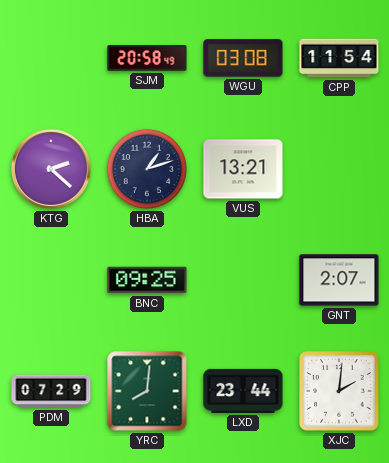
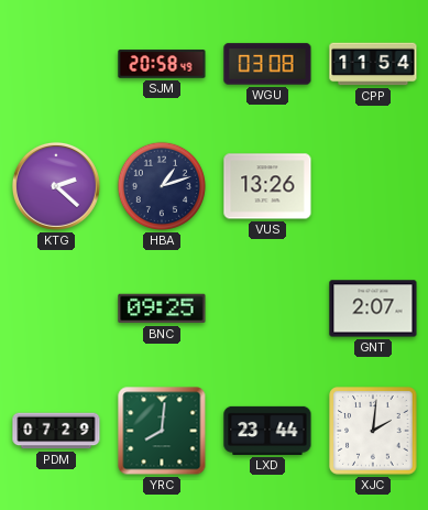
VUS: 13:21 -> 13:26
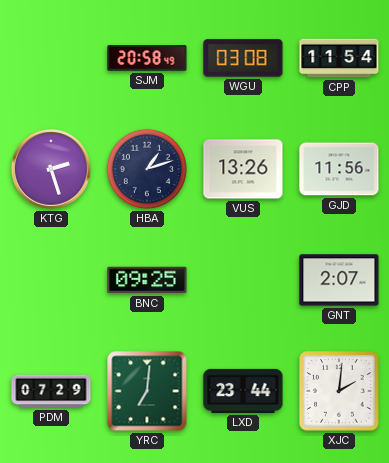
KTG: 2:22 -> 2:27
GJD: none -> 11:56
YRC: 8:01 -> 7:01
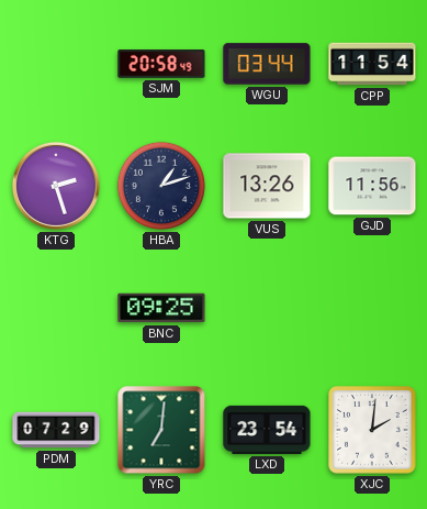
WGU: 03:08 -> 03:44
GNT: 2:07 -> none
LXD: 23:44 -> 23:54
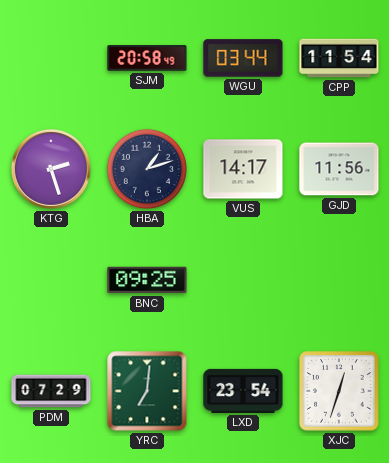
VUS: 13:26 -> 14:17
XJC: 2:01 -> 12:33
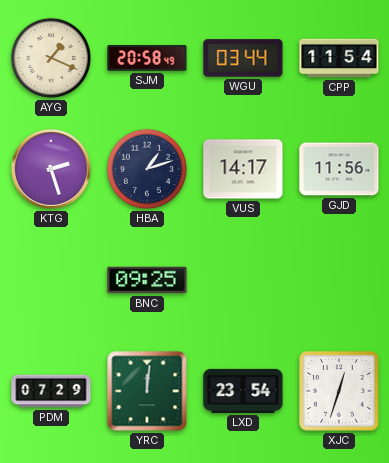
AYG: none -> 1:19
YRC: 7:01 -> 12:01
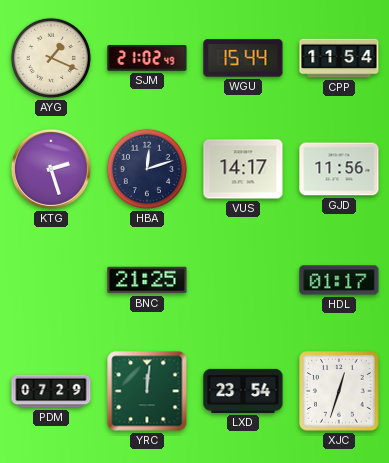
SJM: 20:58 -> 21:02
WGU: 03:44 -> 15:44
HBA: 1:12 -> 12:12
BNC: 09:25 -> 21:25
HDL: none -> 01:17
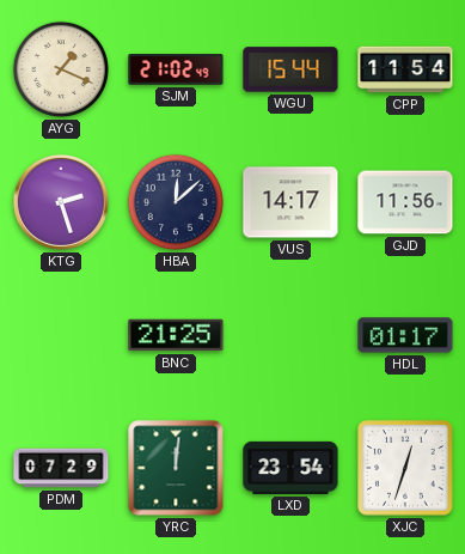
HBA: 12:12 -> 12:08
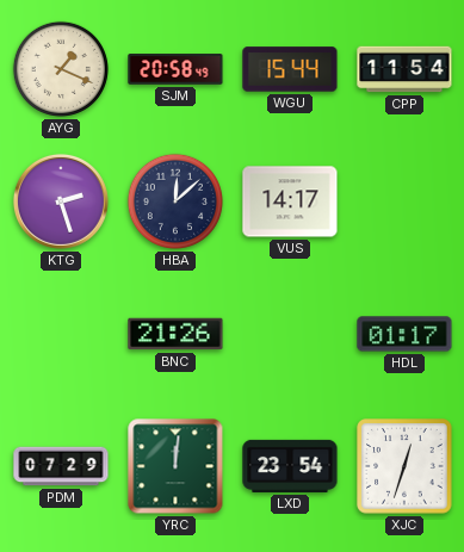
SJM: 21:02 -> 20:58
GJD: 11:56 -> none
BNC: 21:25 -> 21:26
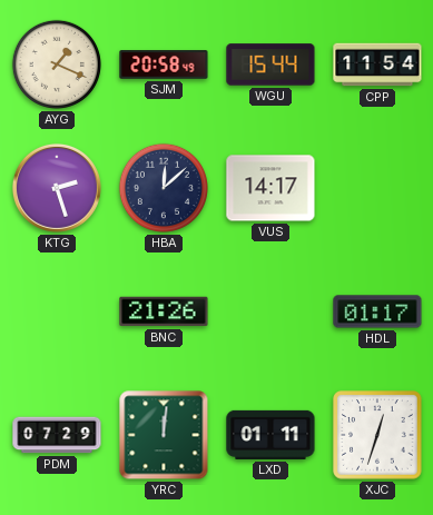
LXD: 23:54 -> 01:11
